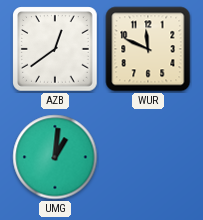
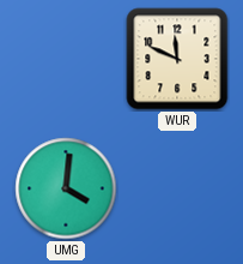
AZB: 12:39 -> none
UMG: 1:01 -> 4:01
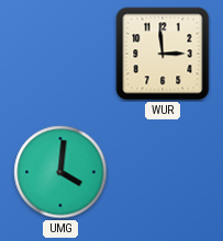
WUR: 11:49 -> 2:59
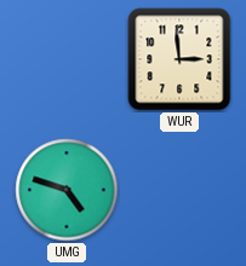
UMG: 4:01 -> 4:48
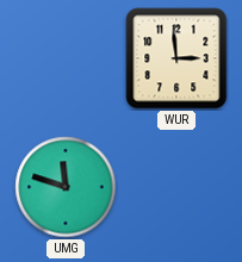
UMG: 4:48 -> 11:48
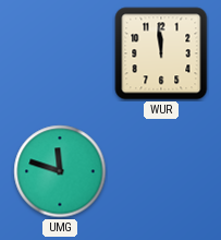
WUR: 2:59 -> 11:59
